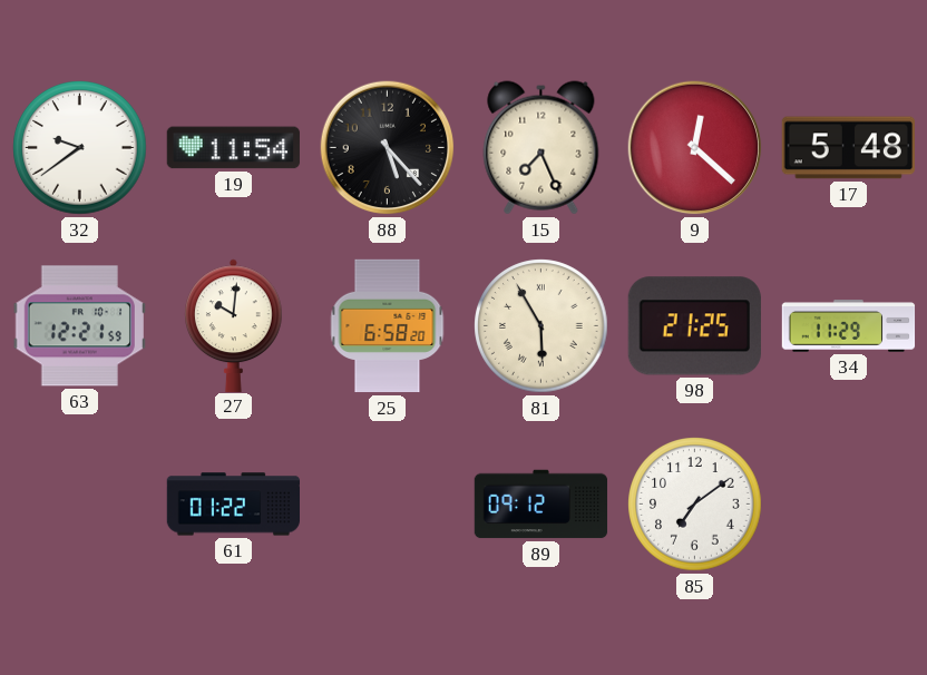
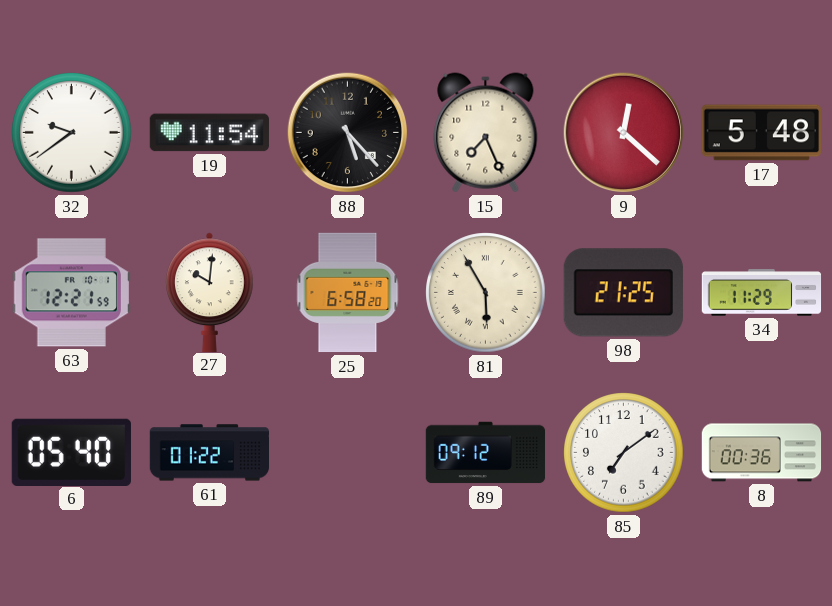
6: none -> 05:40
8: none -> 00:36
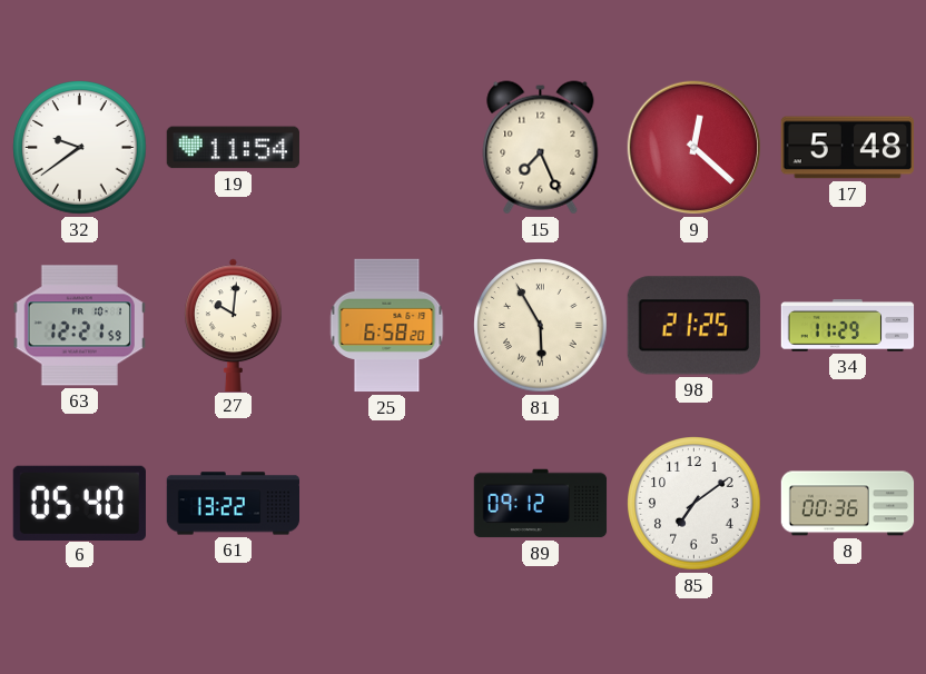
88: 5:23 -> none
61: 01:22 -> 13:22
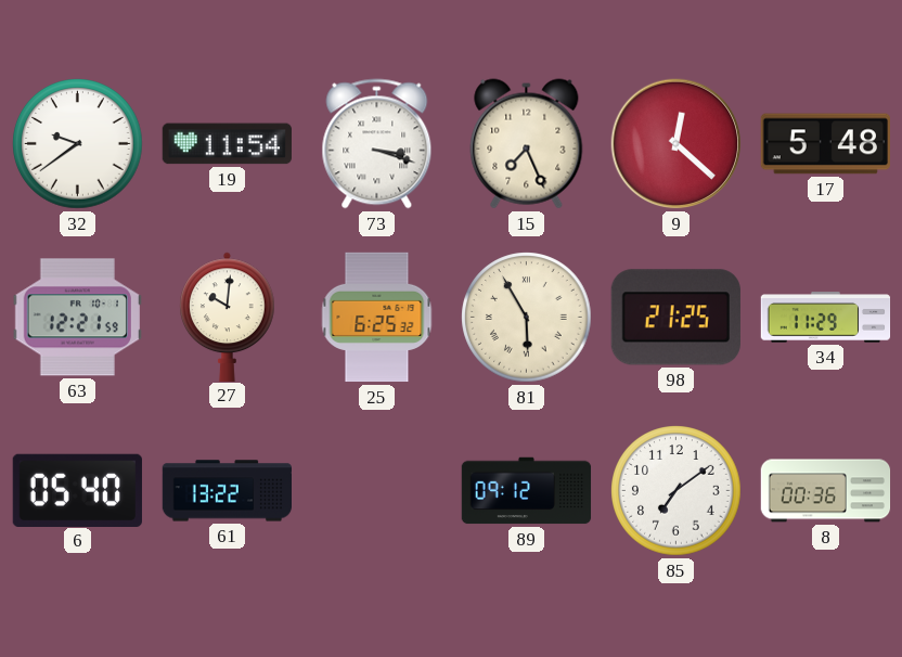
73: none -> 3:18
25: 6:58 -> 6:25
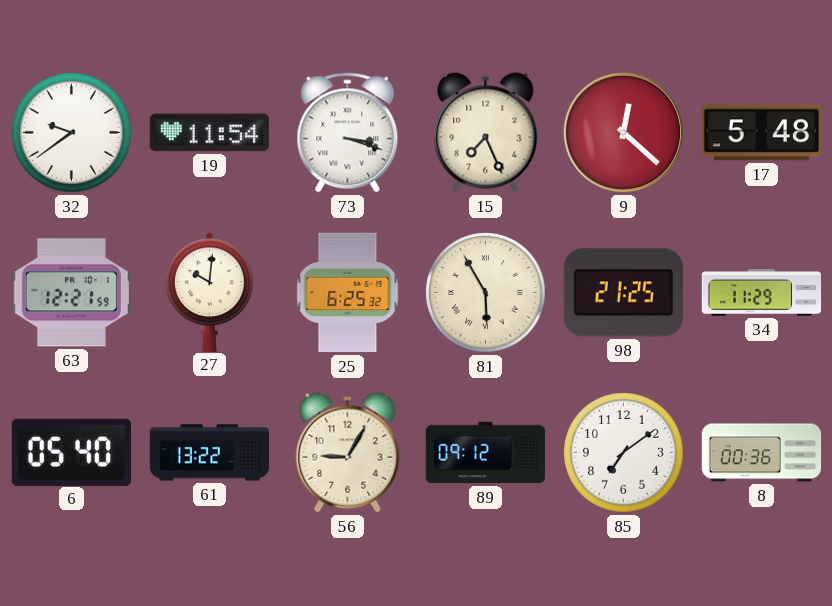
56: none -> 9:05
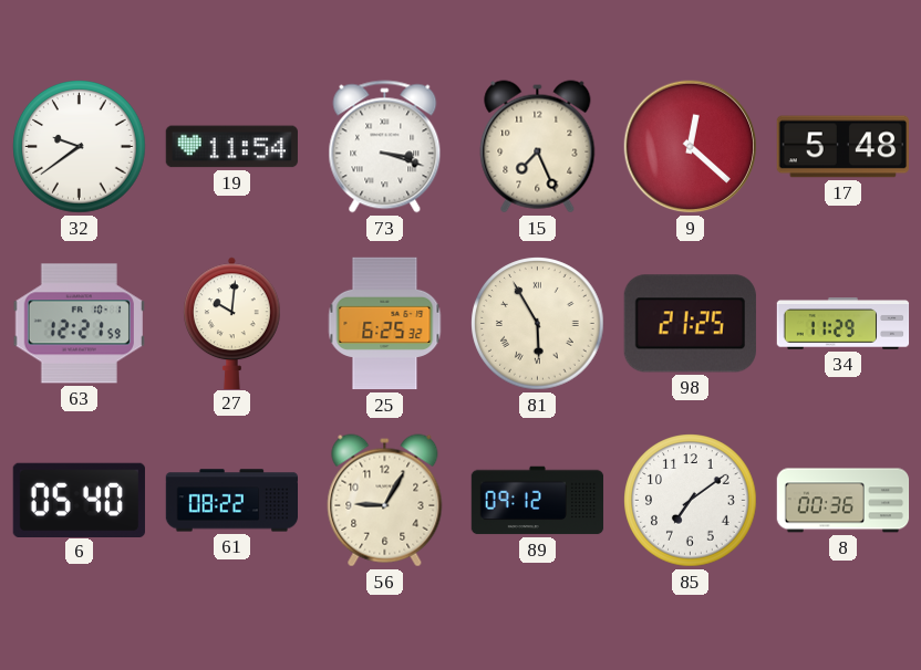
61: 13:22 -> 08:22
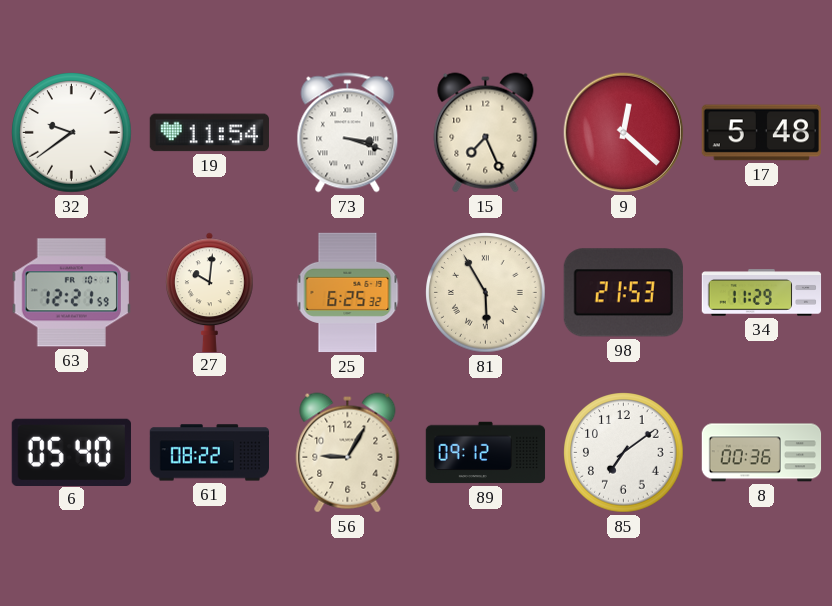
98: 21:25 -> 21:53
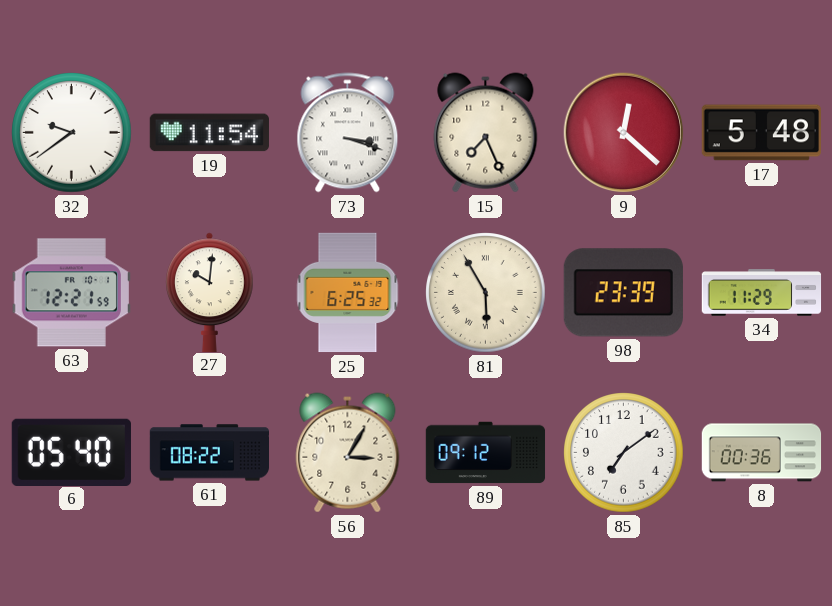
98: 21:53 -> 23:39
56: 9:05 -> 3:05
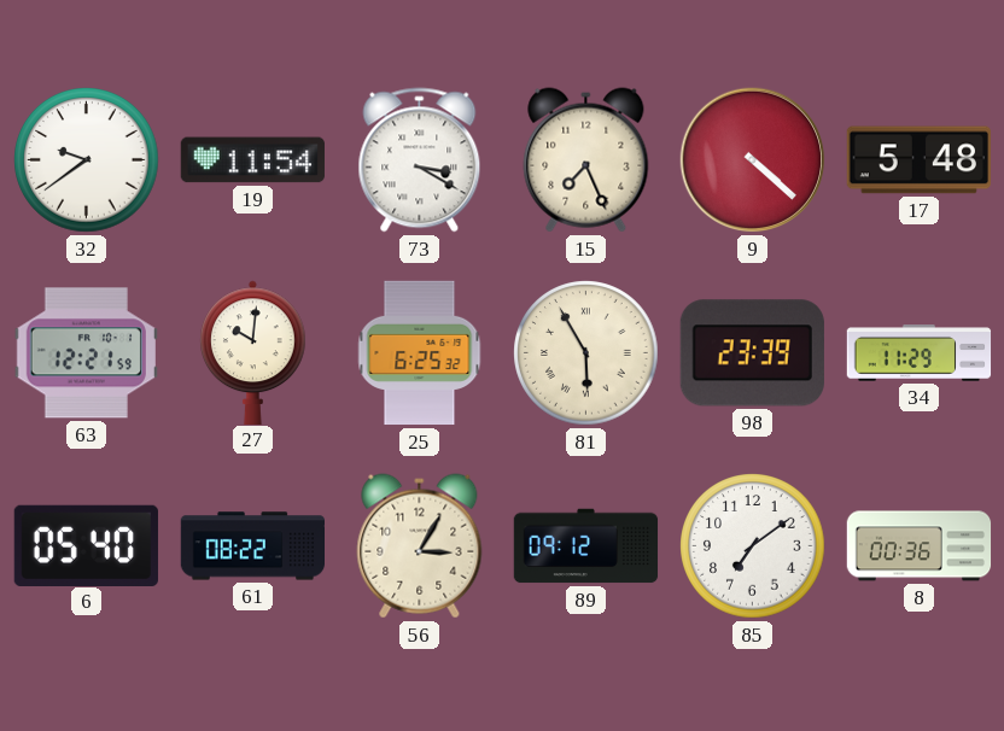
73: 3:18 -> 3:20
9: 12:22 -> 4:22
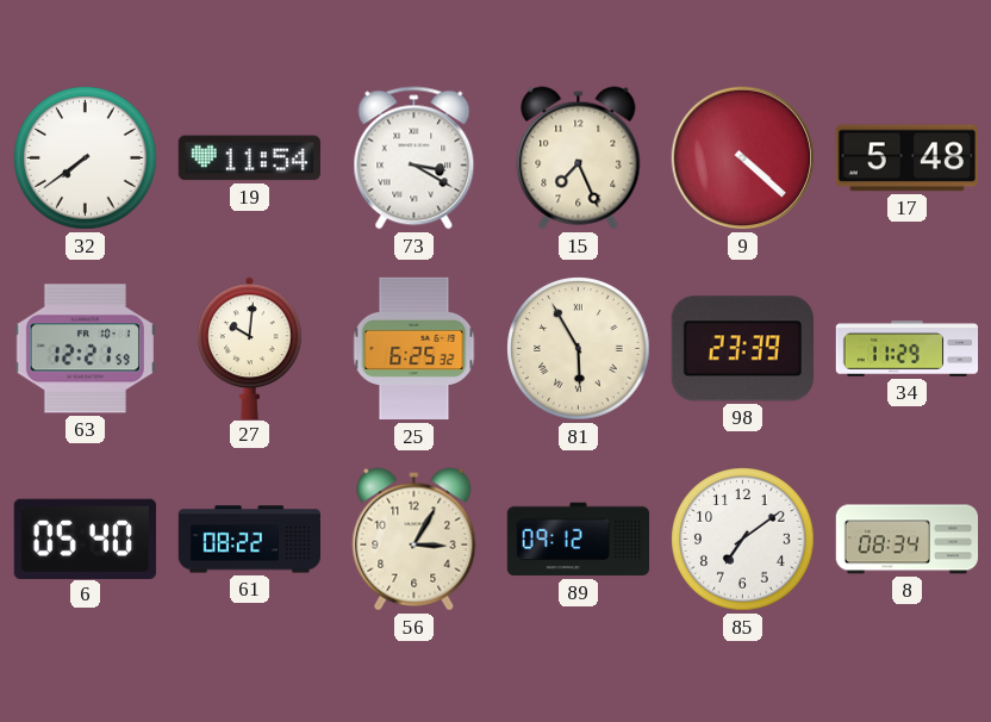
32: 9:39 -> 7:39
8: 00:36 -> 08:34
